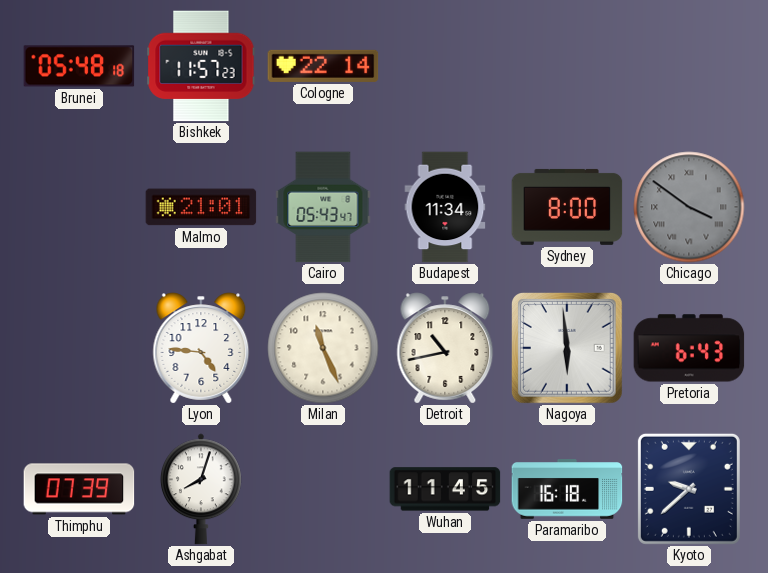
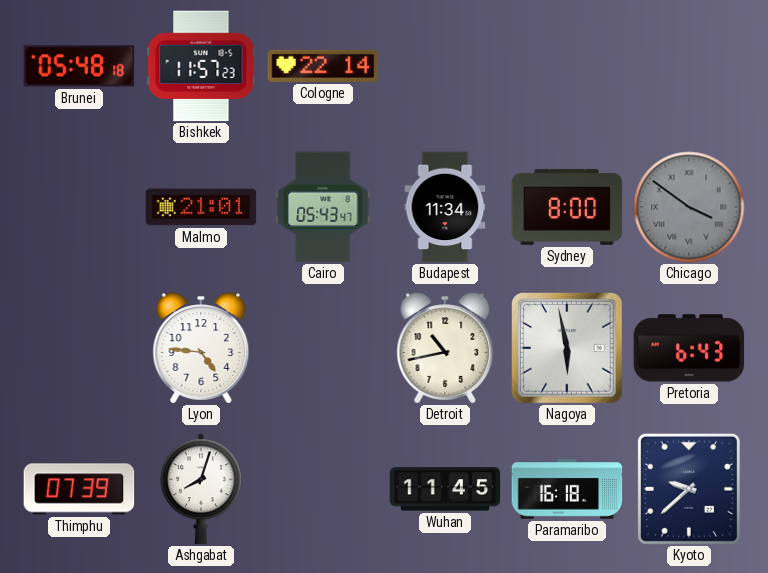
Milan: 11:26 -> none
Nagoya: 5:59 -> 5:58
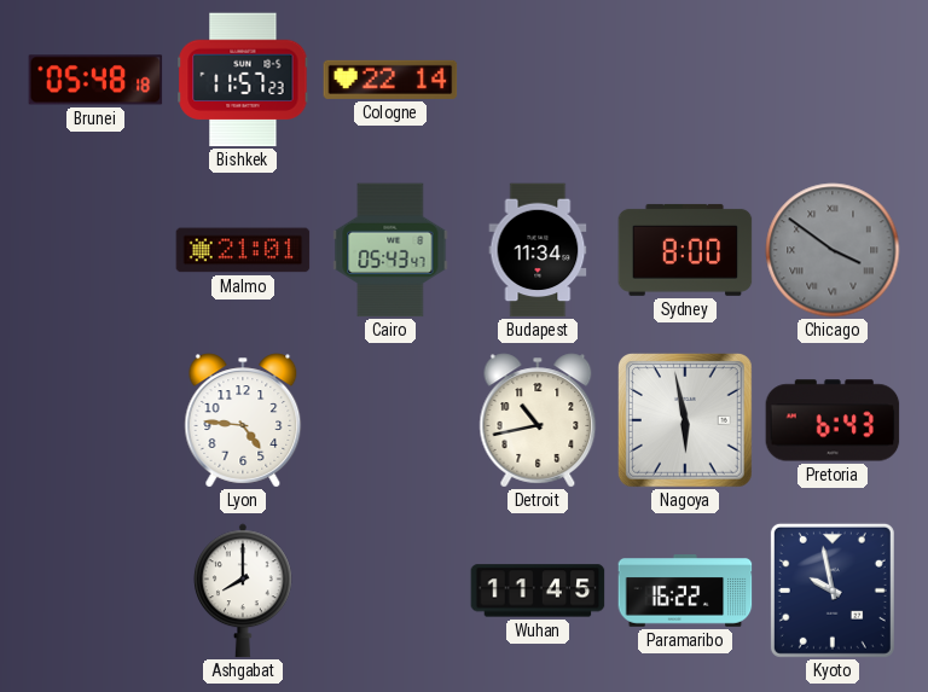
Thimphu: 07:39 -> none
Ashgabat: 8:03 -> 8:00
Paramaribo: 16:18 -> 16:22
Kyoto: 9:38 -> 9:58
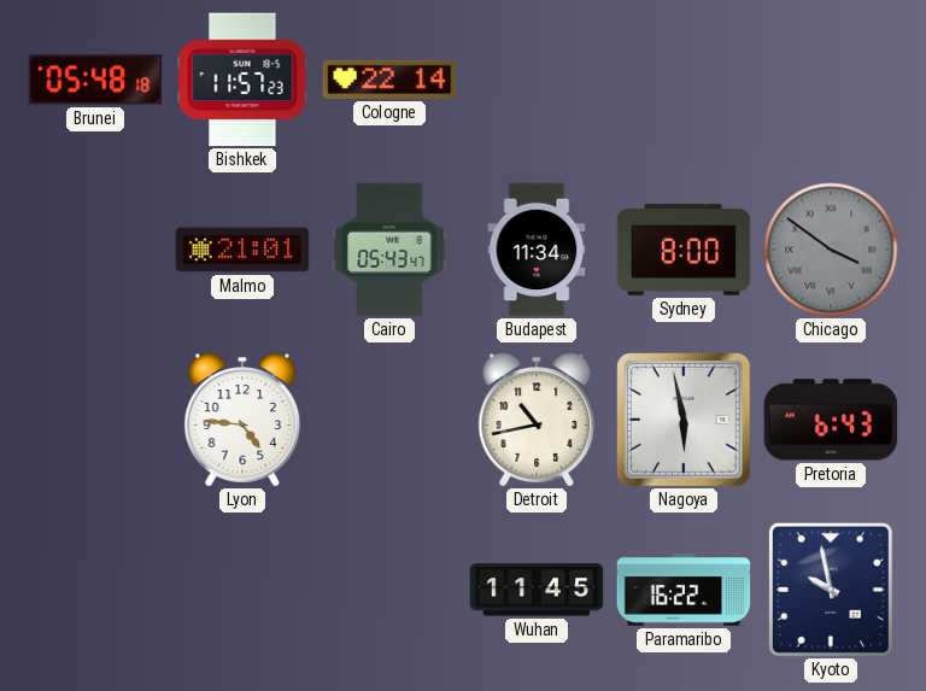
Ashgabat: 8:00 -> none
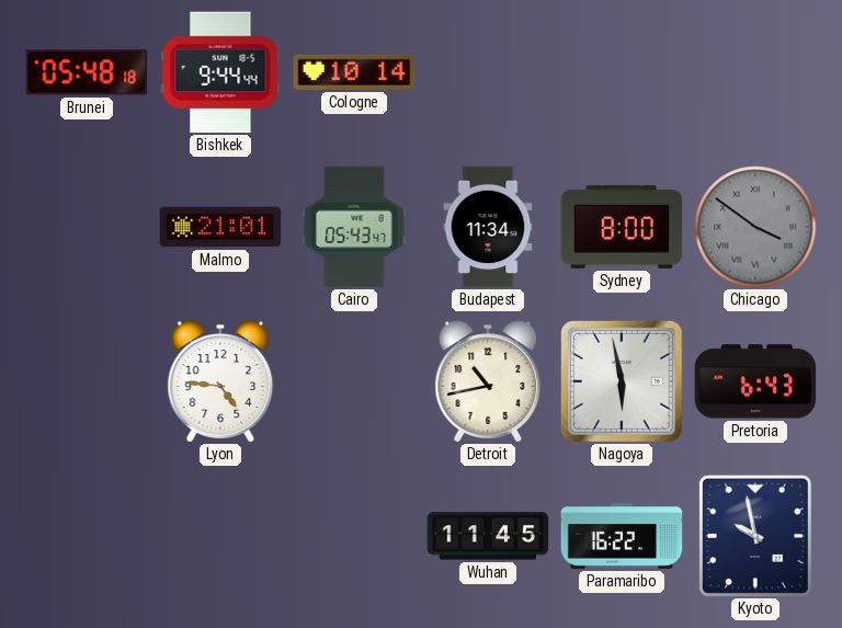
Bishkek: 11:57 -> 9:44
Cologne: 22:14 -> 10:14
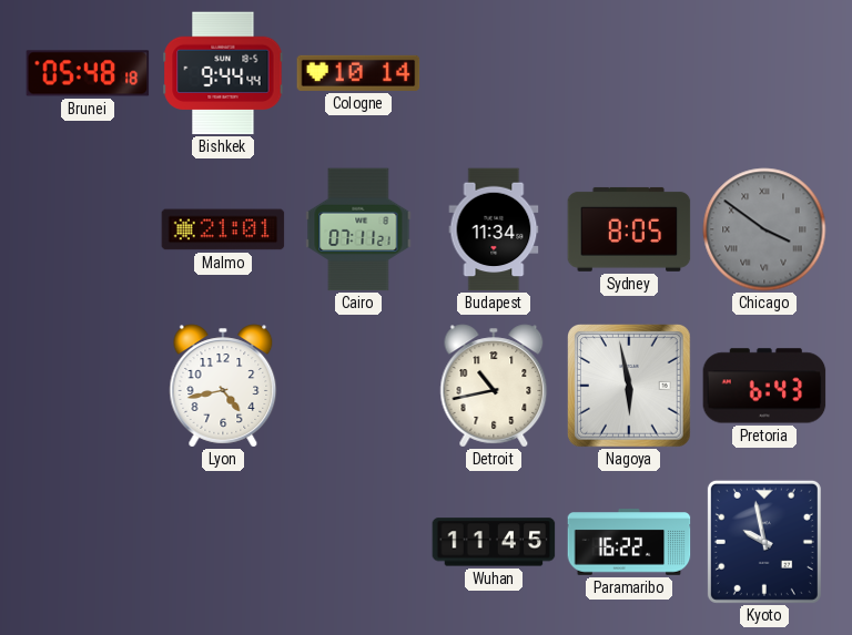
Cairo: 05:43 -> 07:11
Sydney: 8:00 -> 8:05
Lyon: 4:46 -> 4:43
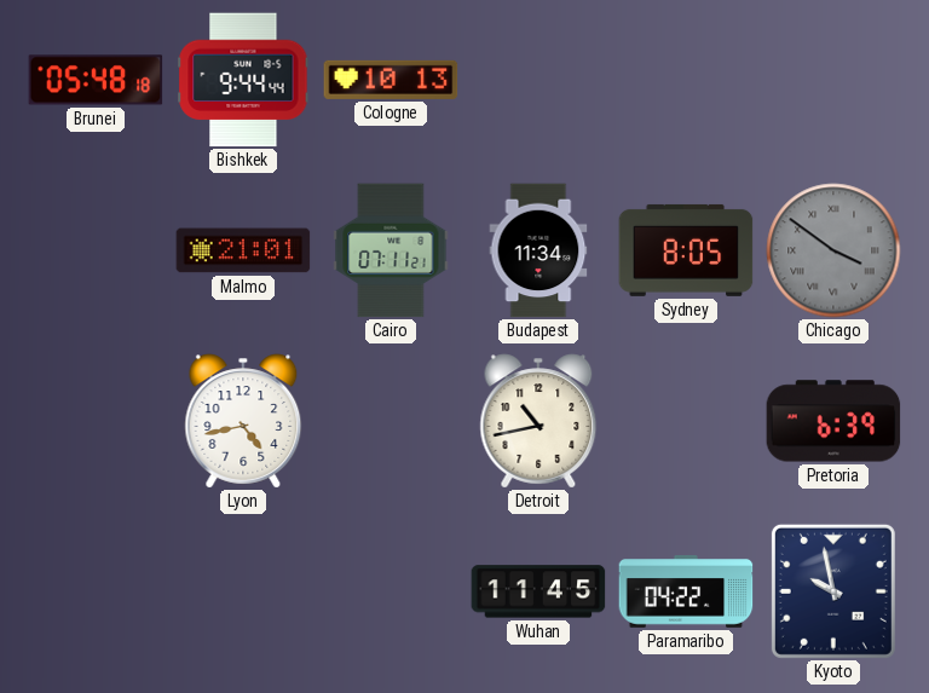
Cologne: 10:14 -> 10:13
Nagoya: 5:58 -> none
Pretoria: 6:43 -> 6:39
Paramaribo: 16:22 -> 04:22
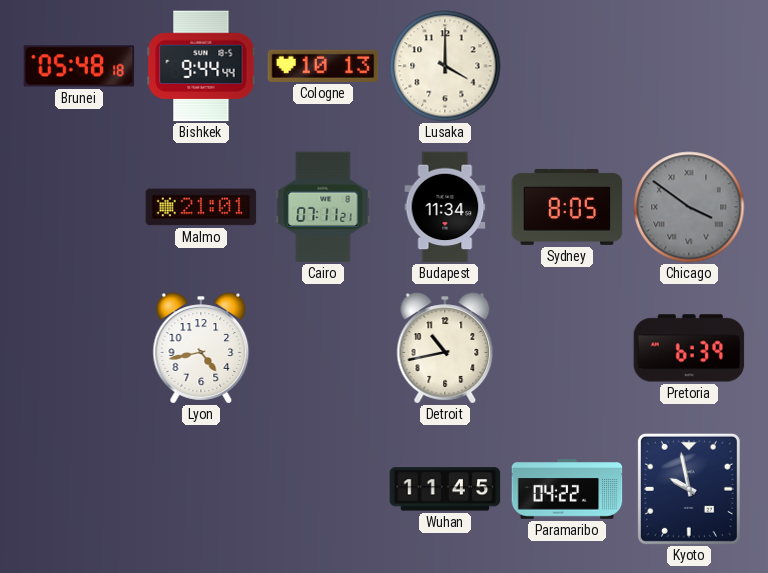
Lusaka: none -> 4:00
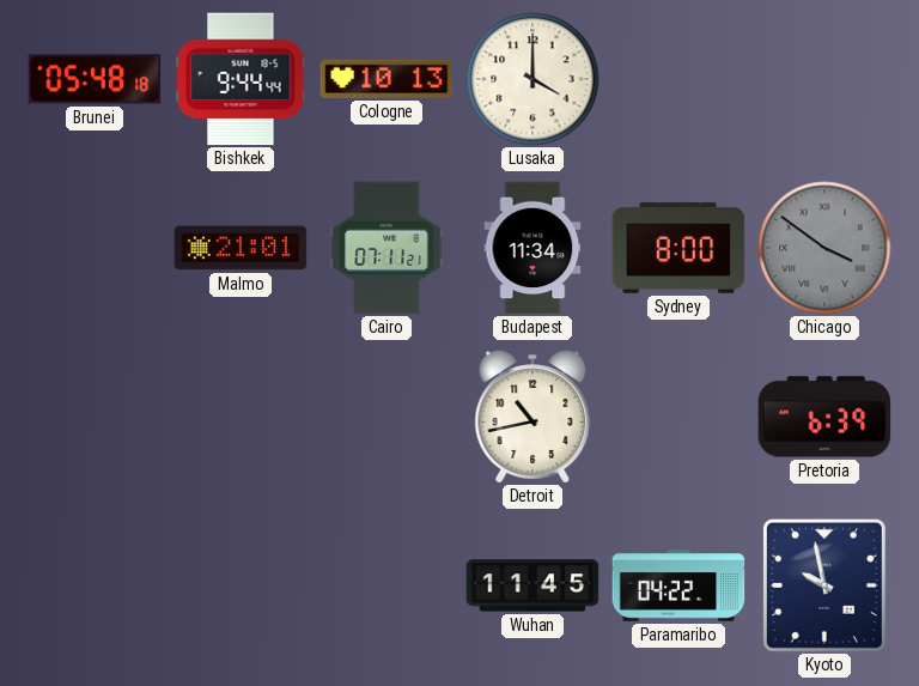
Sydney: 8:05 -> 8:00
Lyon: 4:43 -> none
